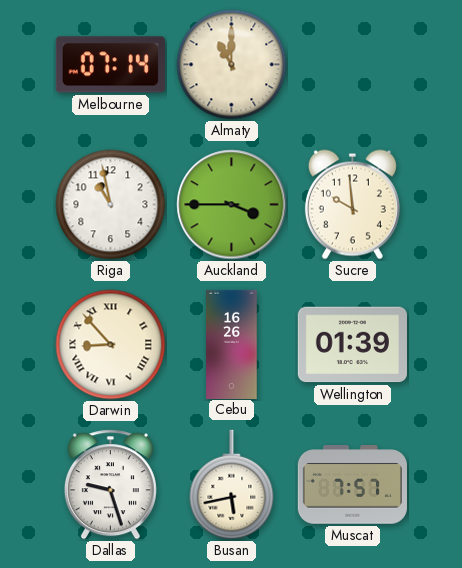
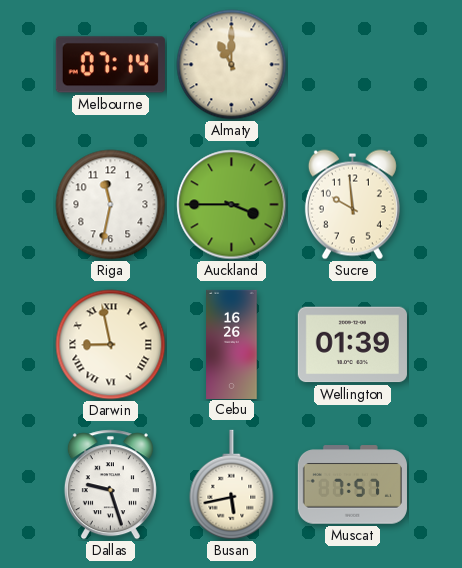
Riga: 10:58 -> 11:32
Darwin: 8:53 -> 8:58
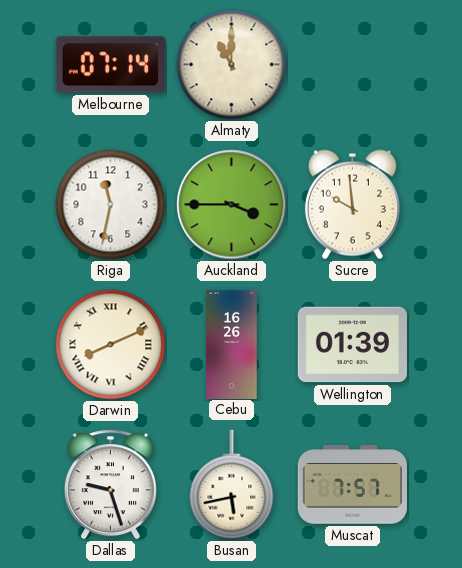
Darwin: 8:58 -> 8:11
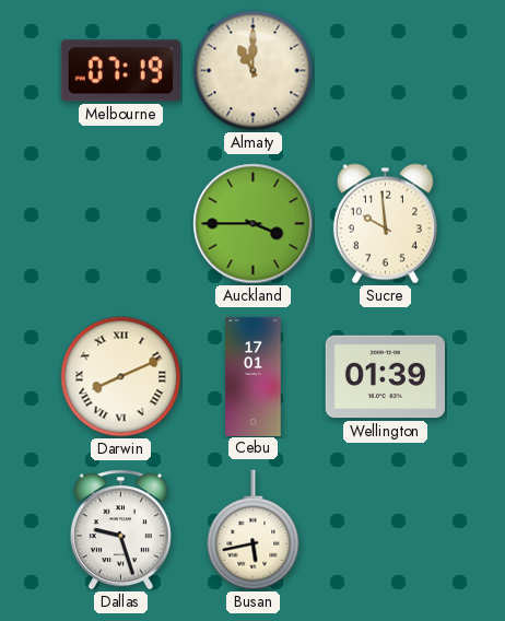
Melbourne: 07:14 -> 07:19
Riga: 11:32 -> none
Cebu: 16:26 -> 17:01
Muscat: 7:57 -> none
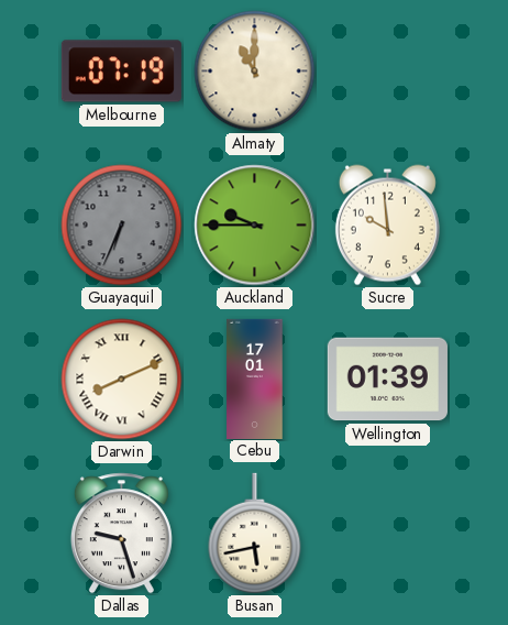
Guayaquil: none -> 6:34
Auckland: 3:45 -> 9:45
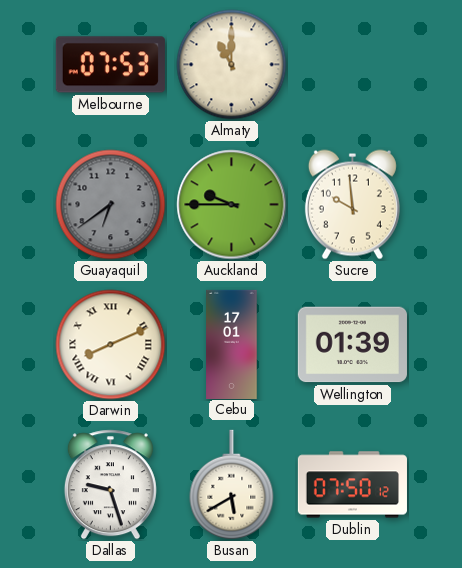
Melbourne: 07:19 -> 07:53
Guayaquil: 6:34 -> 6:39
Busan: 5:43 -> 5:40
Dublin: none -> 07:50
